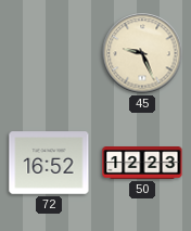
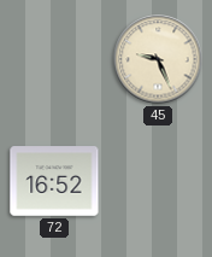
50: 12:23 -> none
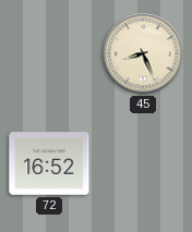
45: 9:26 -> 8:26
